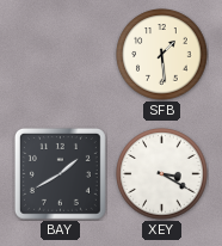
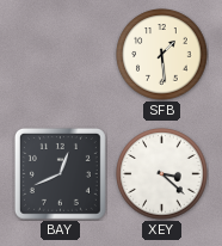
BAY: 1:40 -> 12:41
XEY: 3:20 -> 3:22
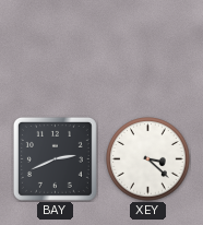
SFB: 1:29 -> none
BAY: 12:41 -> 2:41
